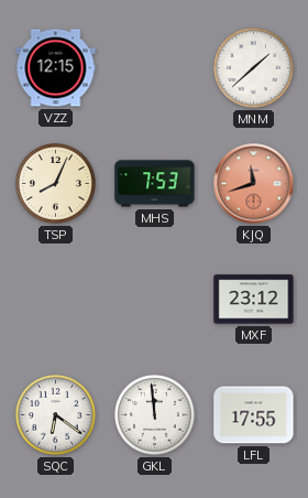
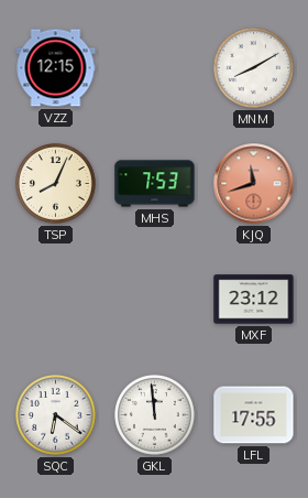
MNM: 1:38 -> 8:10
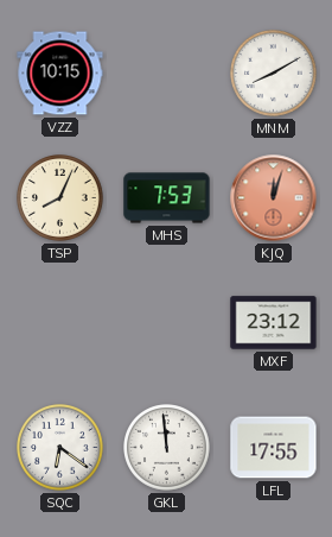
VZZ: 12:15 -> 10:15
KJQ: 11:42 -> 12:03
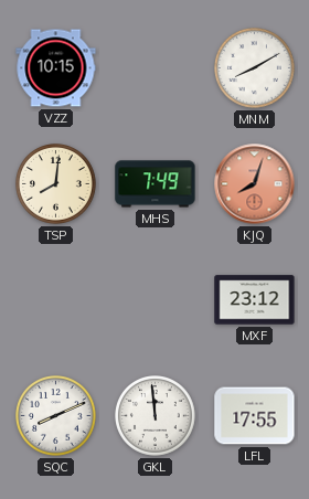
TSP: 8:04 -> 8:01
MHS: 7:53 -> 7:49
KJQ: 12:03 -> 8:03
SQC: 6:21 -> 8:11
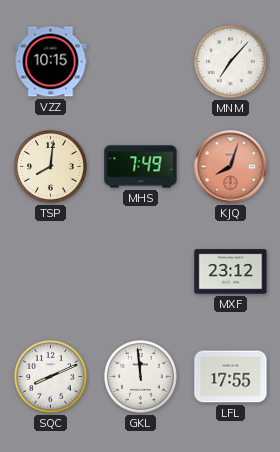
MNM: 8:10 -> 7:07
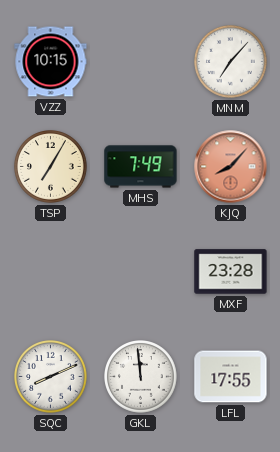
TSP: 8:01 -> 7:05
KJQ: 8:03 -> 8:07
MXF: 23:12 -> 23:28
